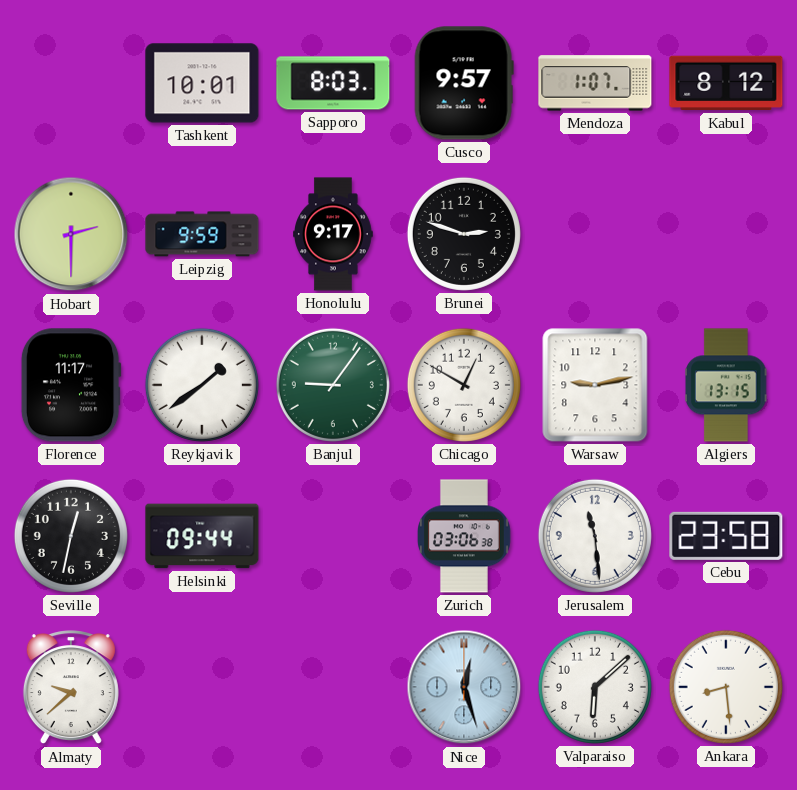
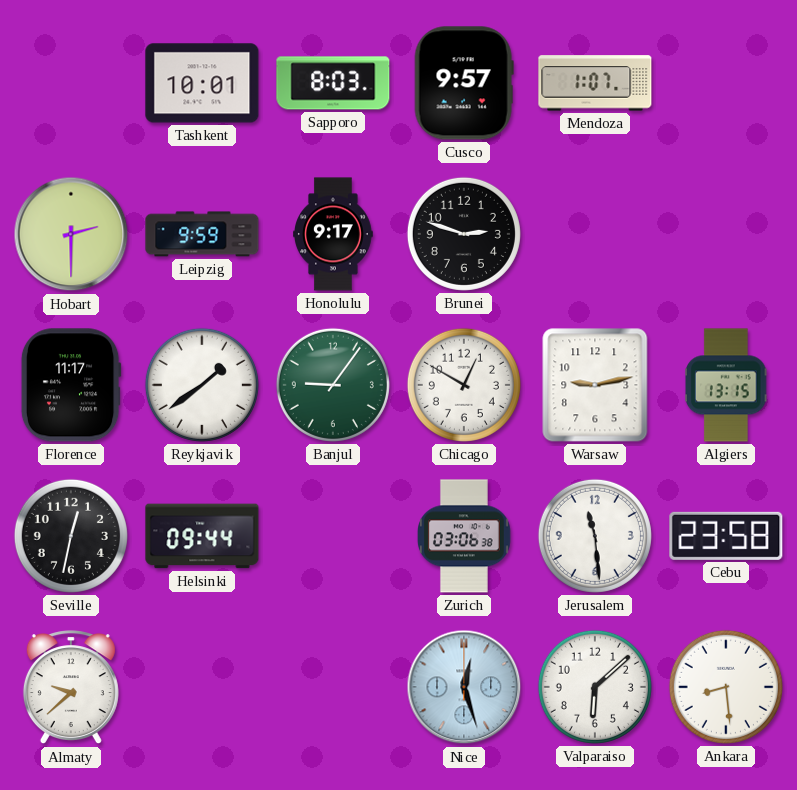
Kabul: 8:12 -> none
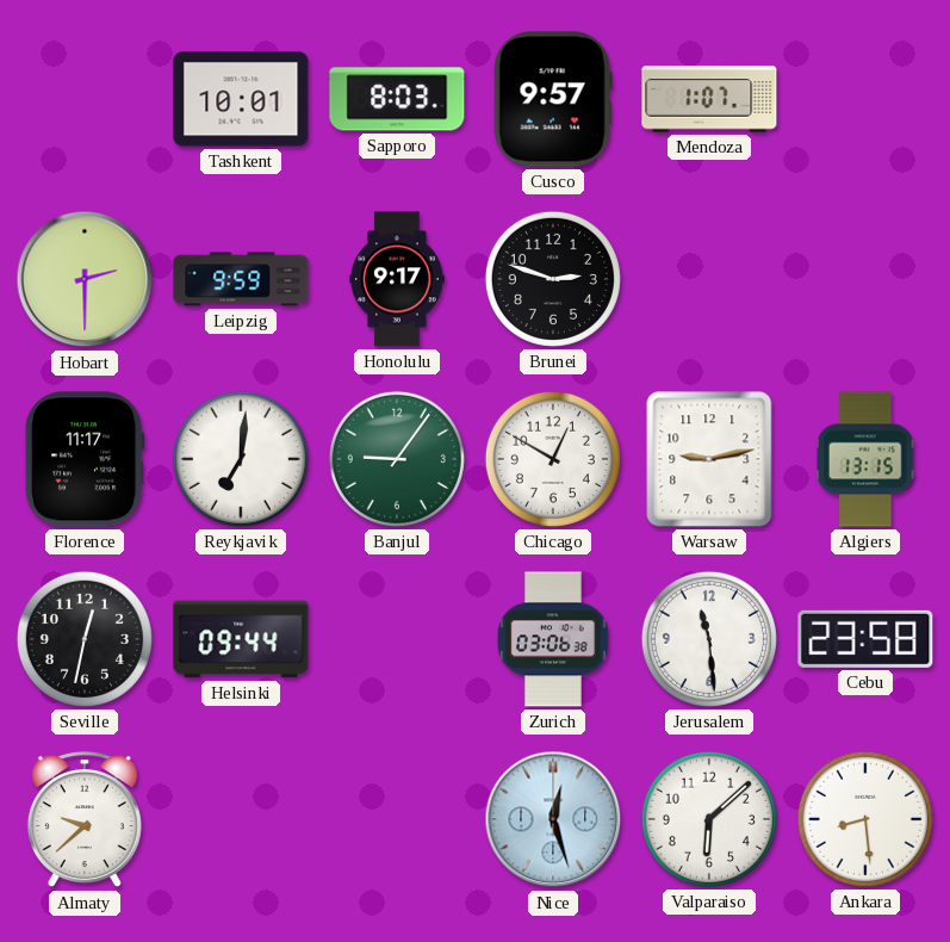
Reykjavik: 1:39 -> 7:01
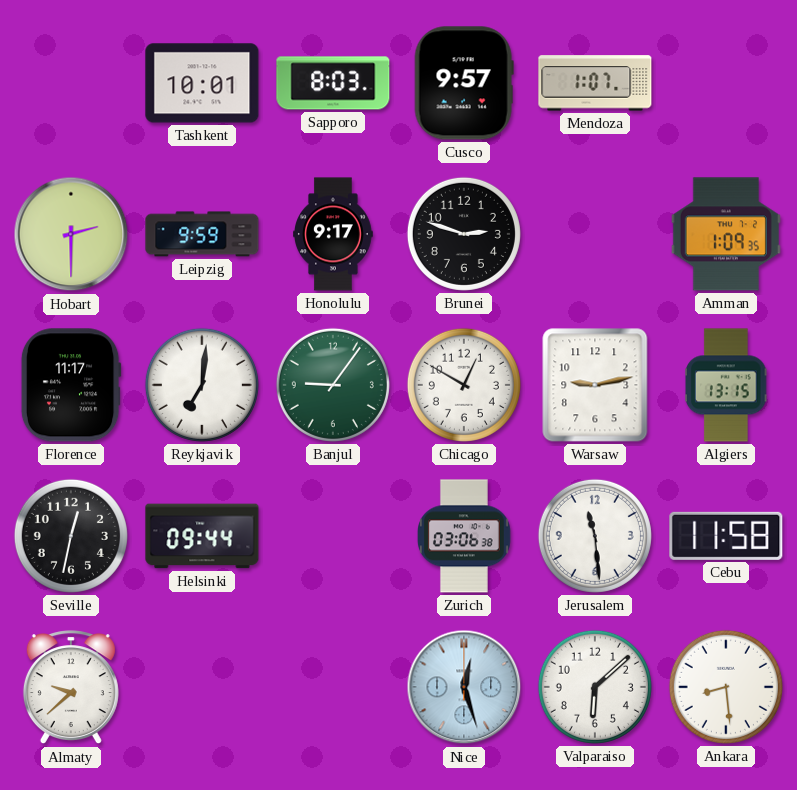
Amman: none -> 1:09
Cebu: 23:58 -> 11:58
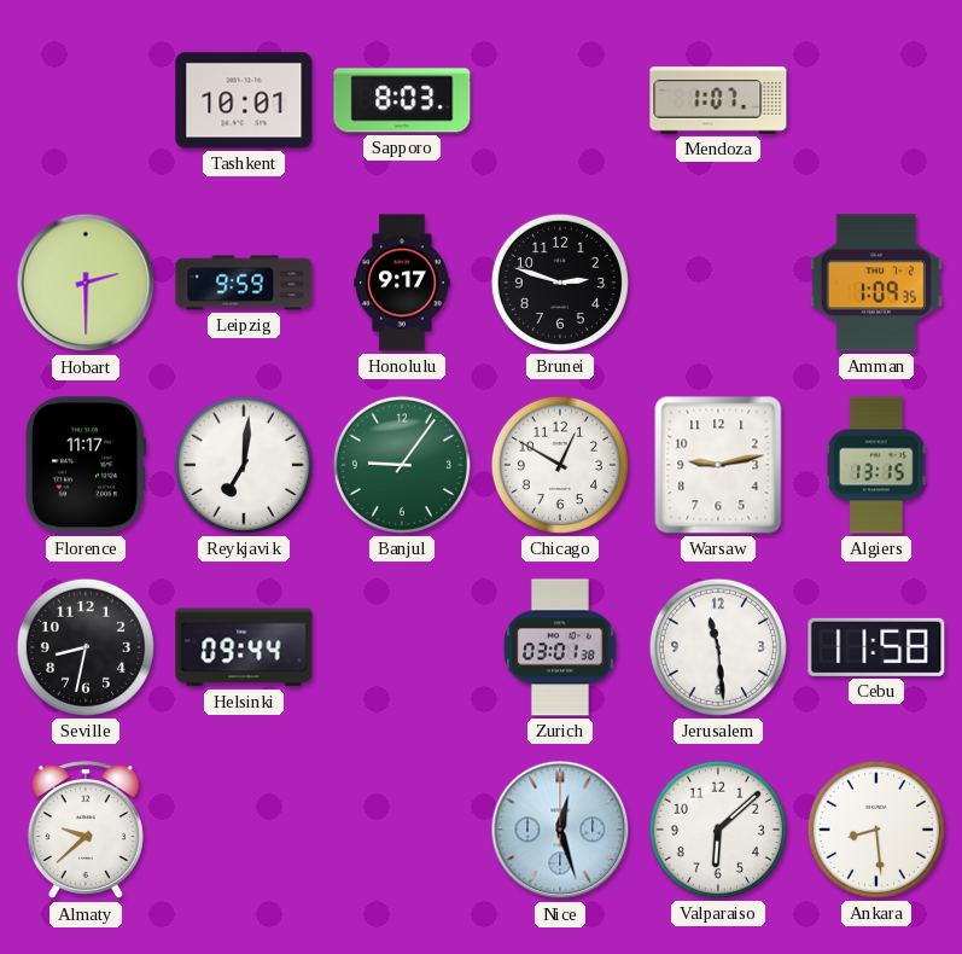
Cusco: 9:57 -> none
Seville: 12:32 -> 8:32
Zurich: 03:06 -> 03:01
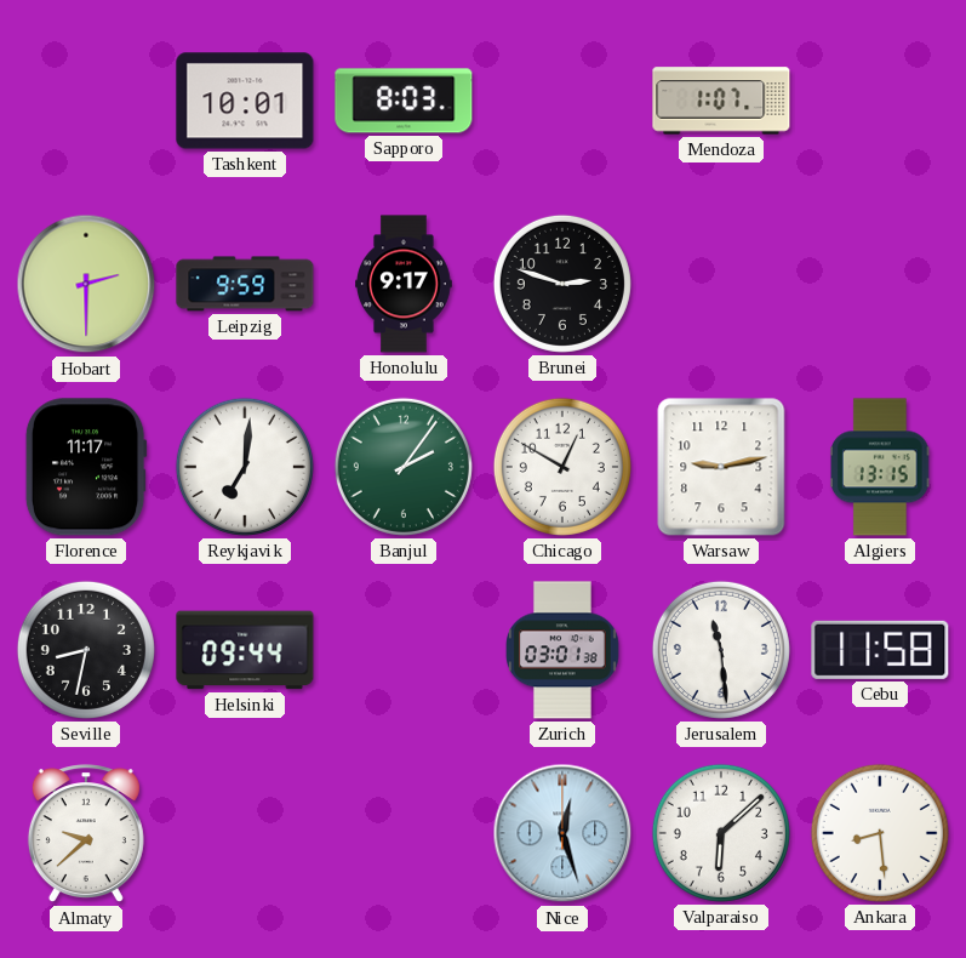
Amman: 1:09 -> none
Banjul: 9:06 -> 2:06
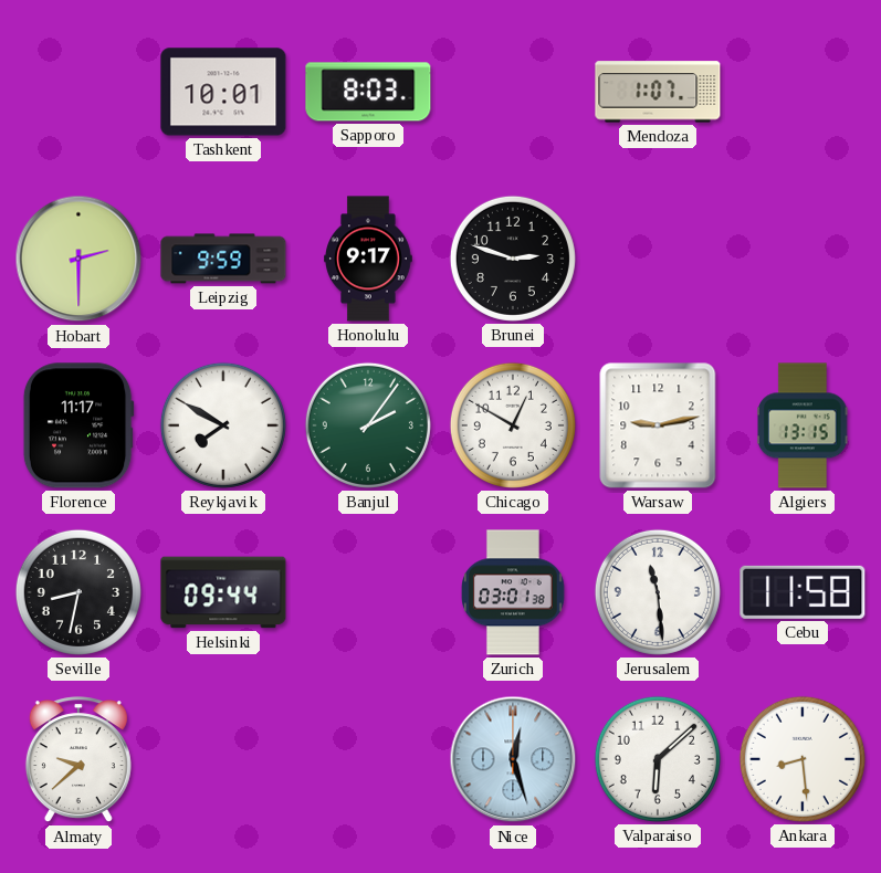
Reykjavik: 7:01 -> 7:50
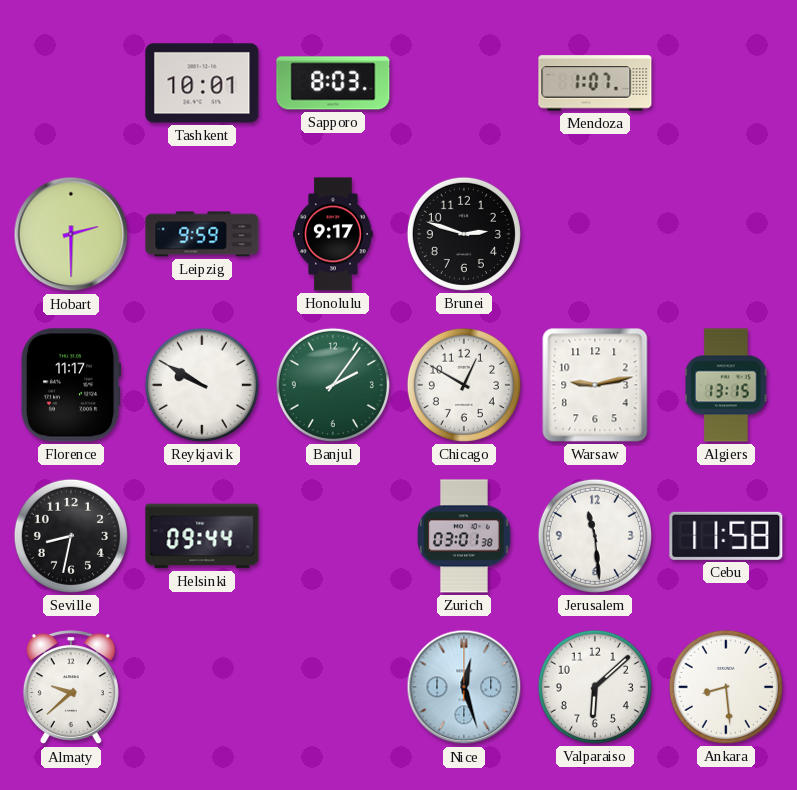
Reykjavik: 7:50 -> 9:50
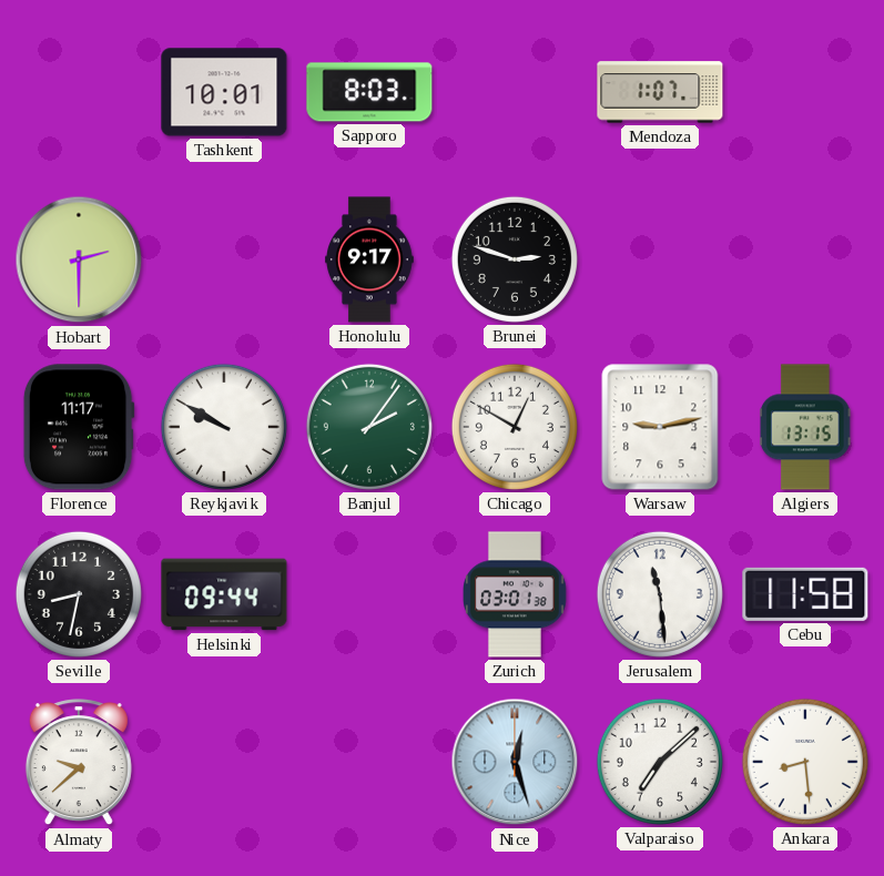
Leipzig: 9:59 -> none
Valparaiso: 6:08 -> 7:08
